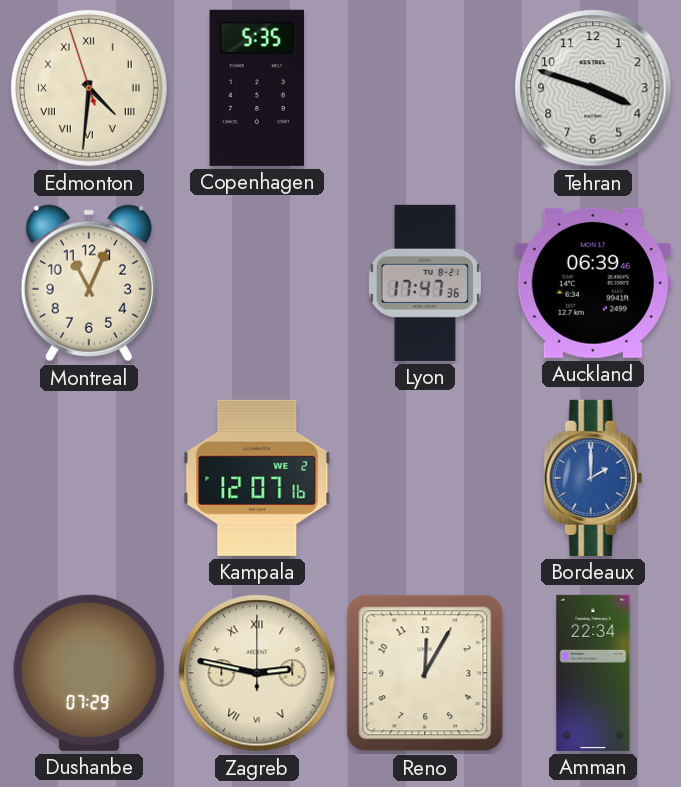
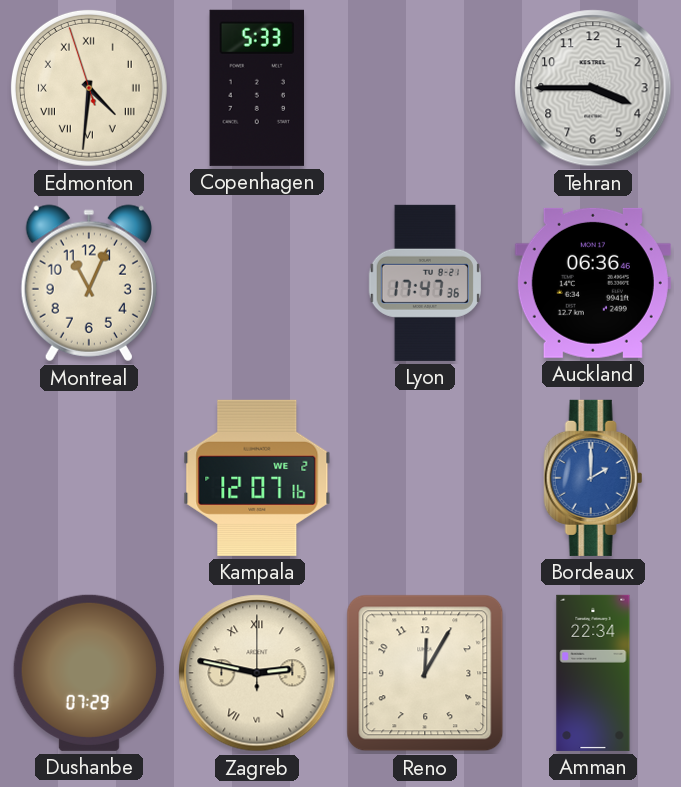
Copenhagen: 5:35 -> 5:33
Tehran: 3:48 -> 3:45
Auckland: 06:39 -> 06:36
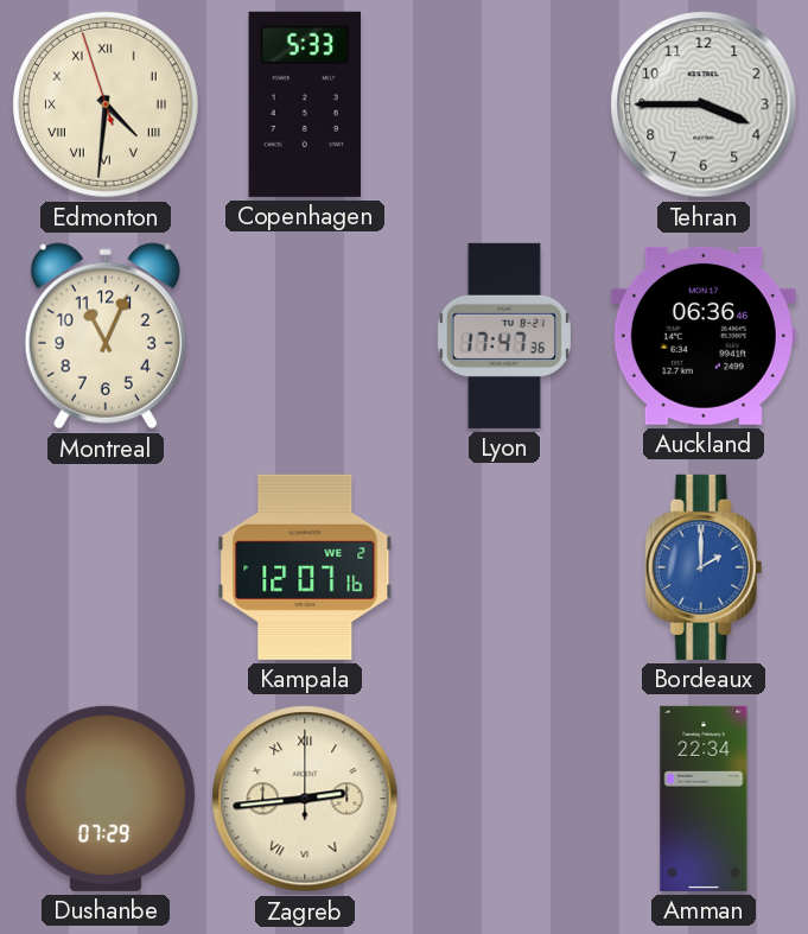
Zagreb: 2:47 -> 2:44
Reno: 12:05 -> none
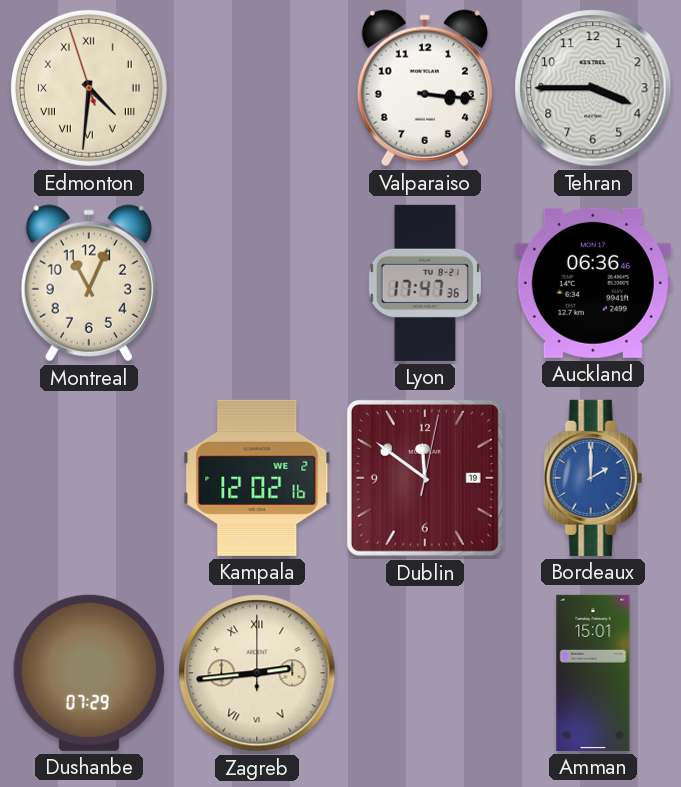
Copenhagen: 5:33 -> none
Valparaiso: none -> 3:16
Kampala: 12:07 -> 12:02
Dublin: none -> 11:51
Amman: 22:34 -> 15:01
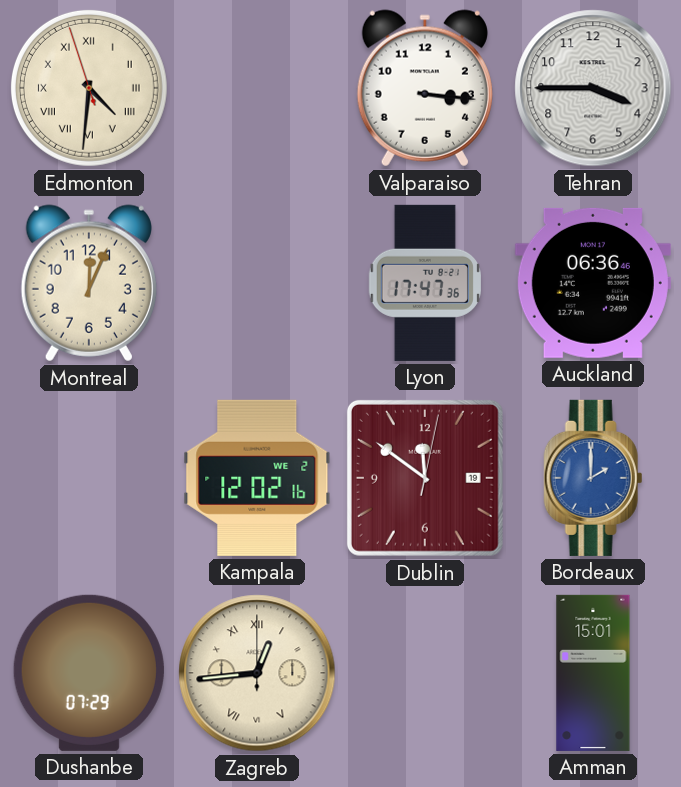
Montreal: 11:04 -> 12:04
Zagreb: 2:44 -> 12:44
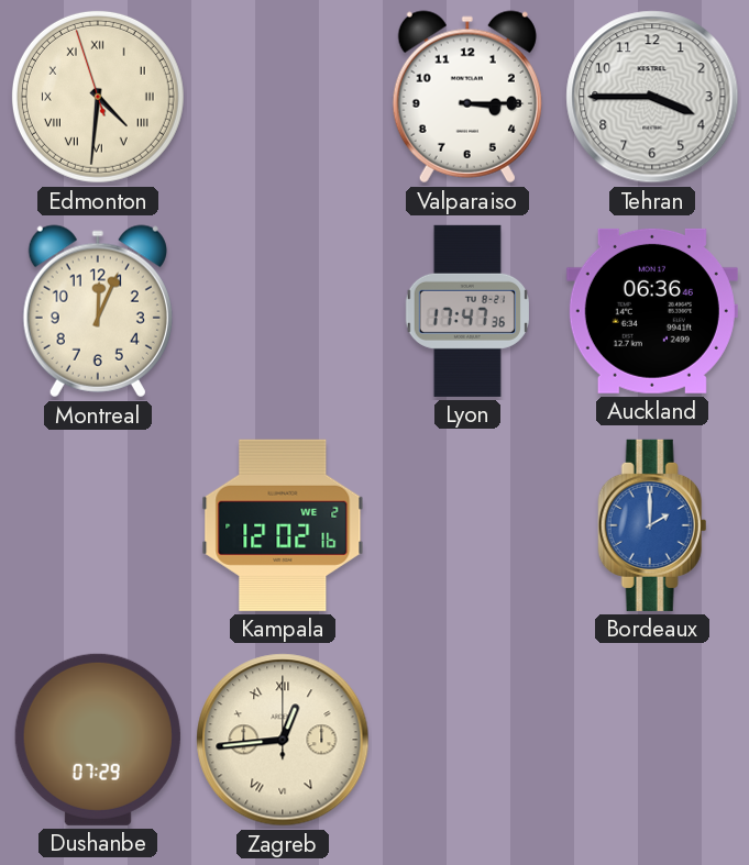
Valparaiso: 3:16 -> 3:15
Dublin: 11:51 -> none
Amman: 15:01 -> none
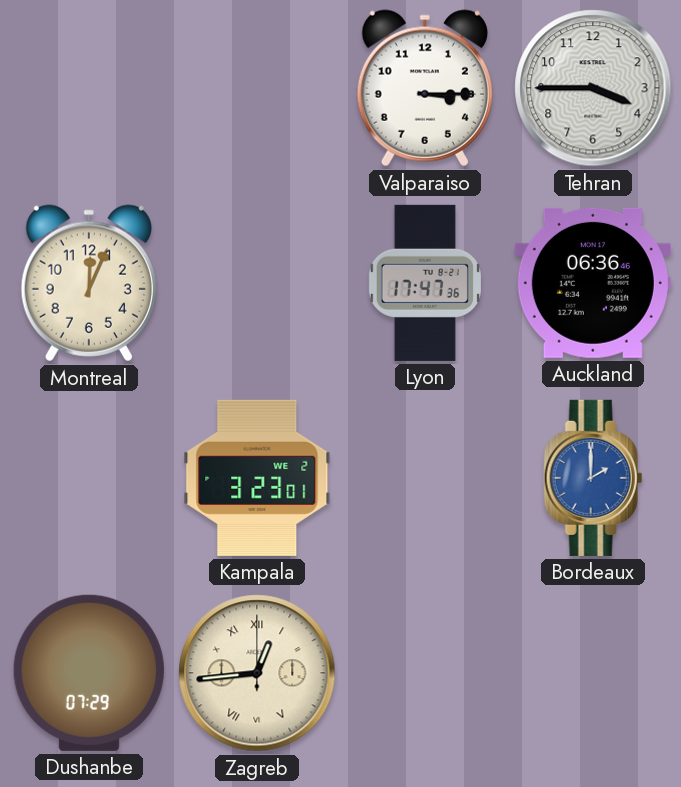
Edmonton: 4:30 -> none
Kampala: 12:02 -> 3:23
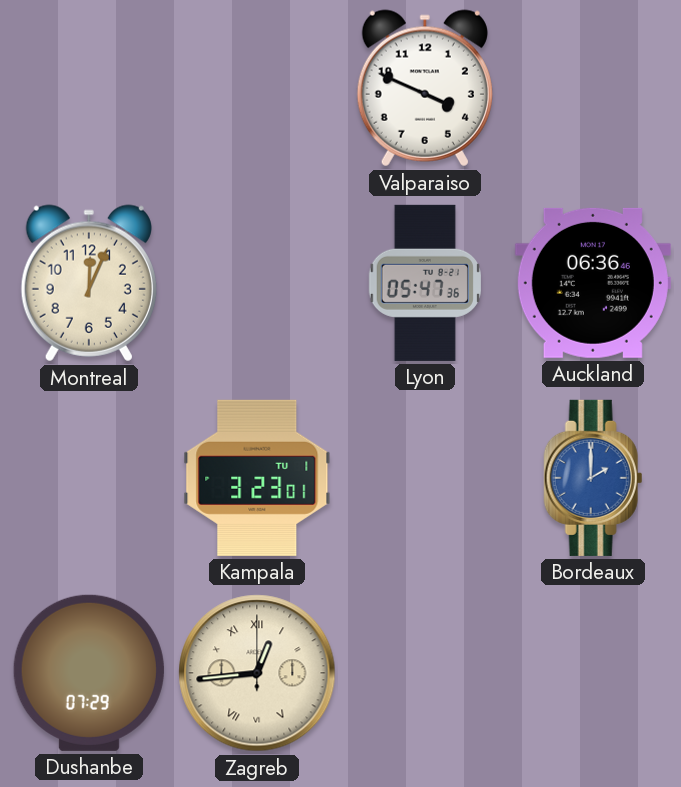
Valparaiso: 3:15 -> 3:49
Tehran: 3:45 -> none
Lyon: 17:47 -> 05:47
Kampala date: WE 2 -> TU 1
